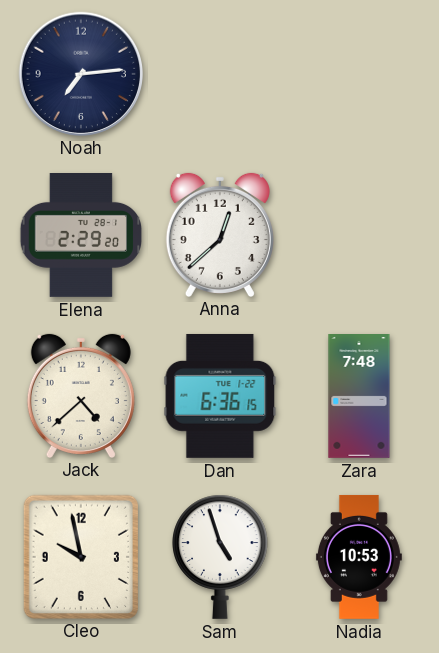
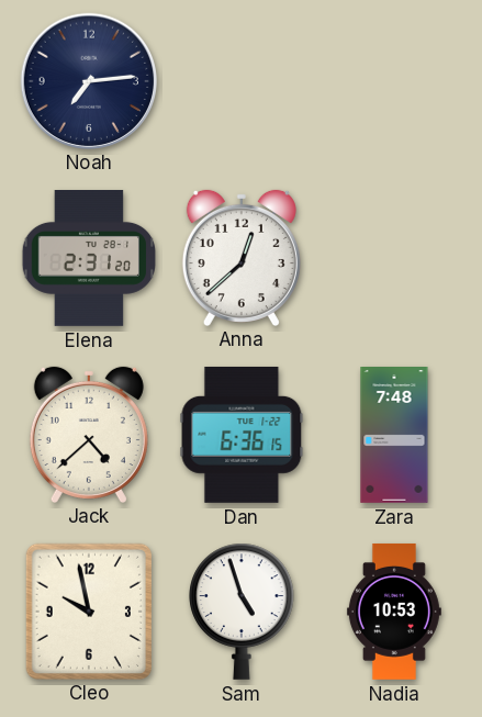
Elena: 2:29 -> 2:31
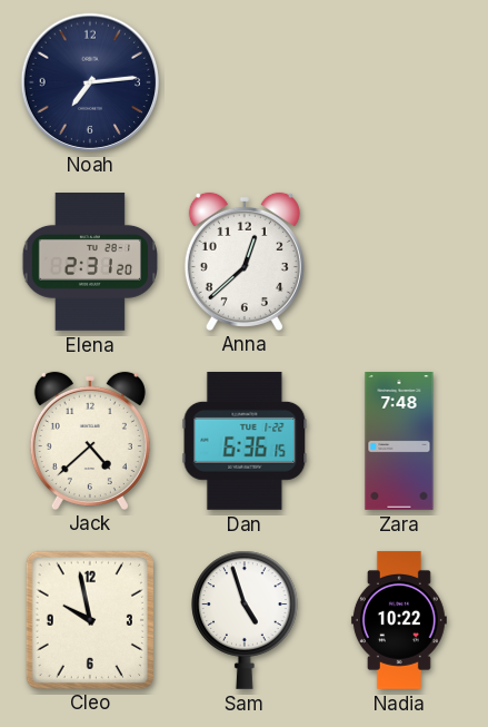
Nadia: 10:53 -> 10:22
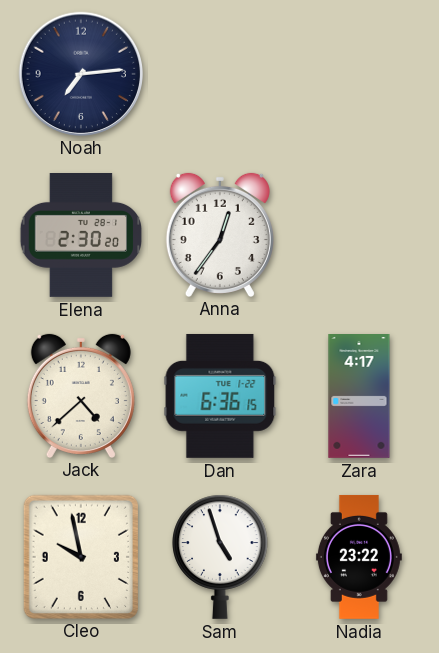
Elena: 2:31 -> 2:30
Anna: 12:38 -> 12:36
Zara: 7:48 -> 4:17
Nadia: 10:22 -> 23:22
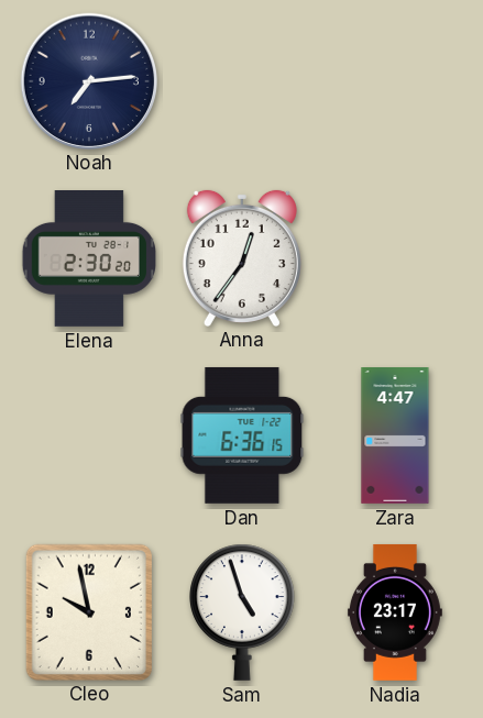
Jack: 4:38 -> none
Zara: 4:17 -> 4:47
Nadia: 23:22 -> 23:17
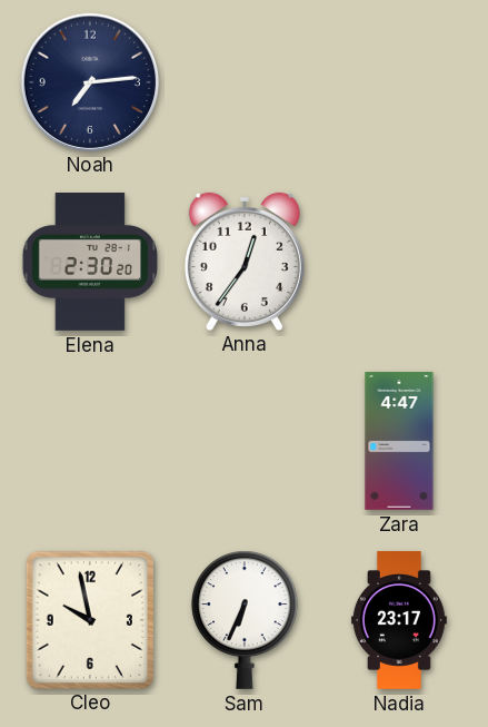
Dan: 6:36 -> none
Sam: 4:57 -> 6:34
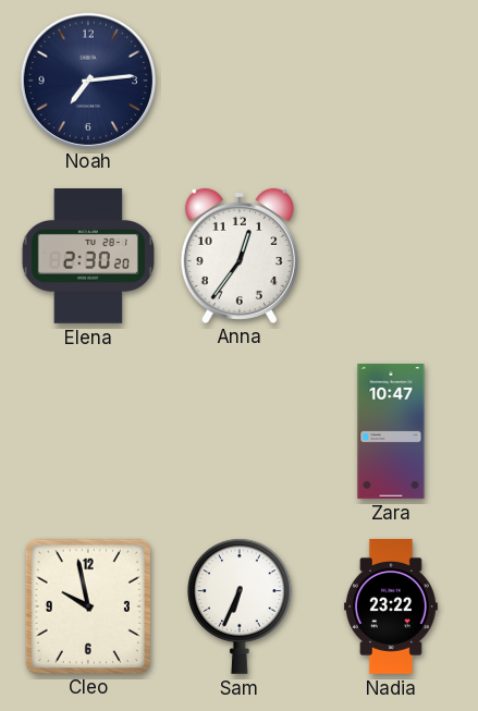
Zara: 4:47 -> 10:47
Nadia: 23:17 -> 23:22
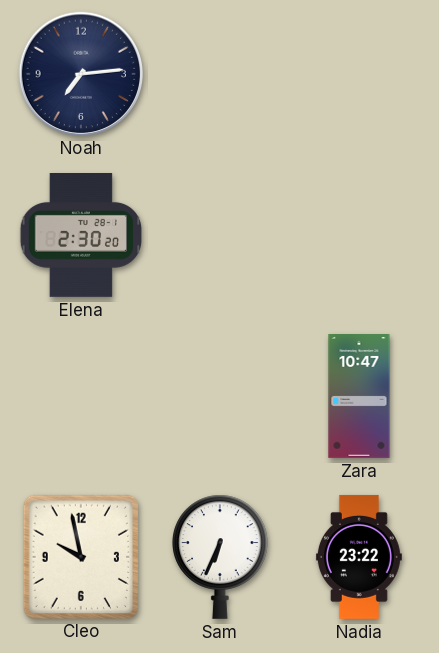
Anna: 12:36 -> none
